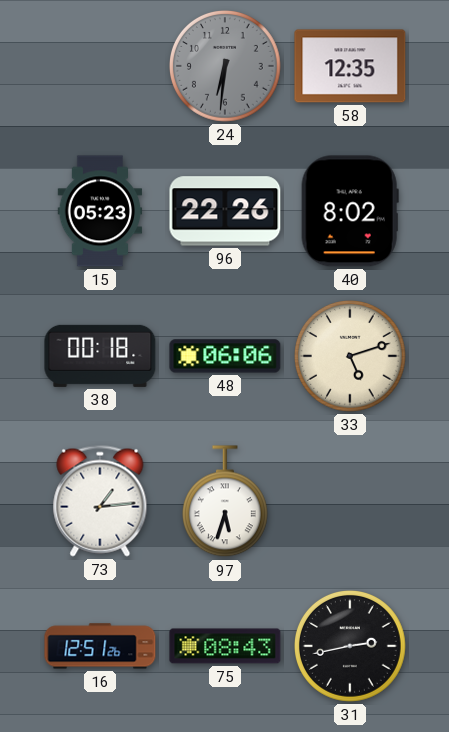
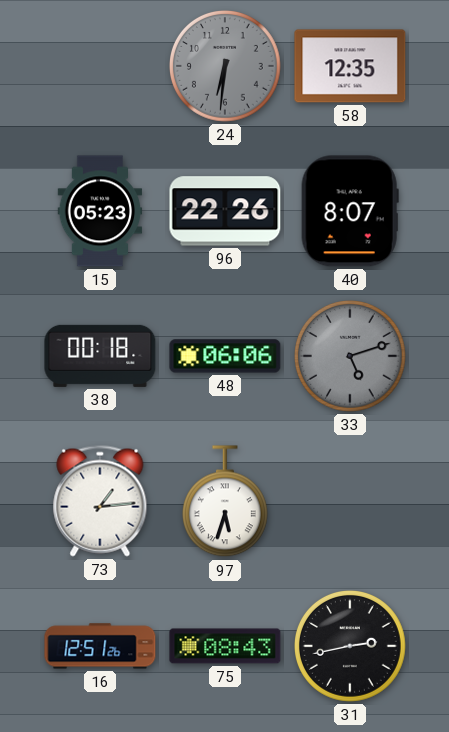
40: 8:02 -> 8:07
33 dial: cream -> grey
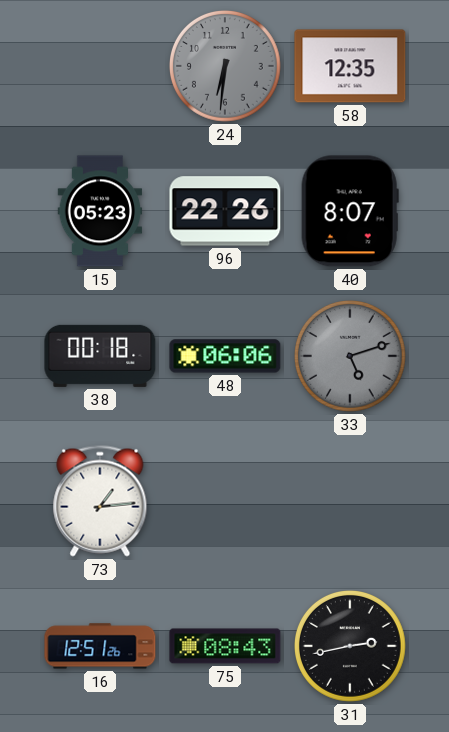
97: 5:33 -> none
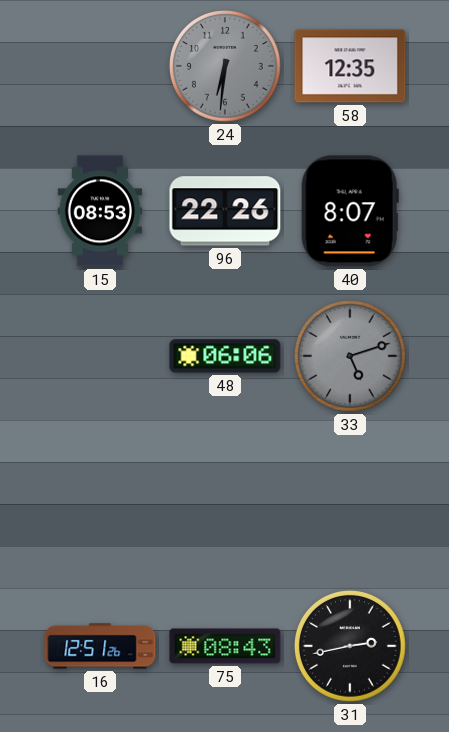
15: 05:23 -> 08:53
38: 00:18 -> none
73: 1:14 -> none
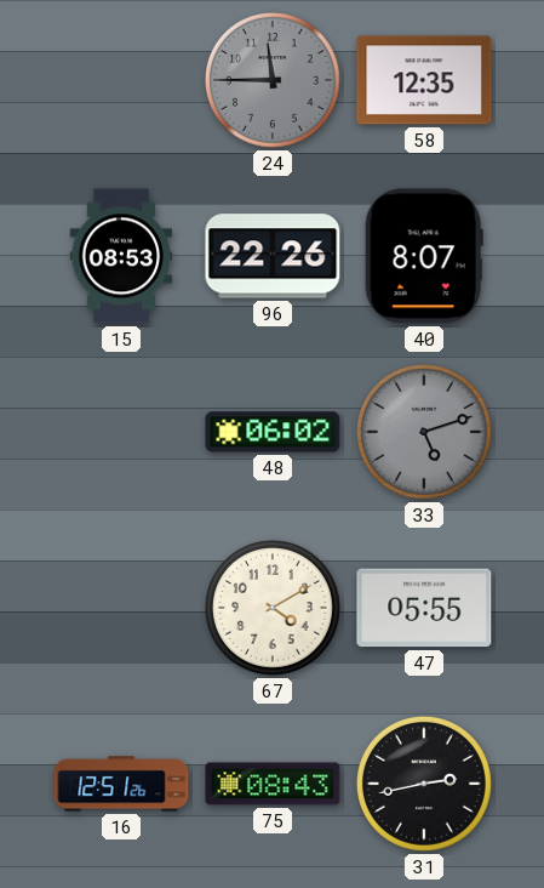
24: 6:31 -> 11:45
48: 06:06 -> 06:02
67: none -> 4:10
47: none -> 05:55
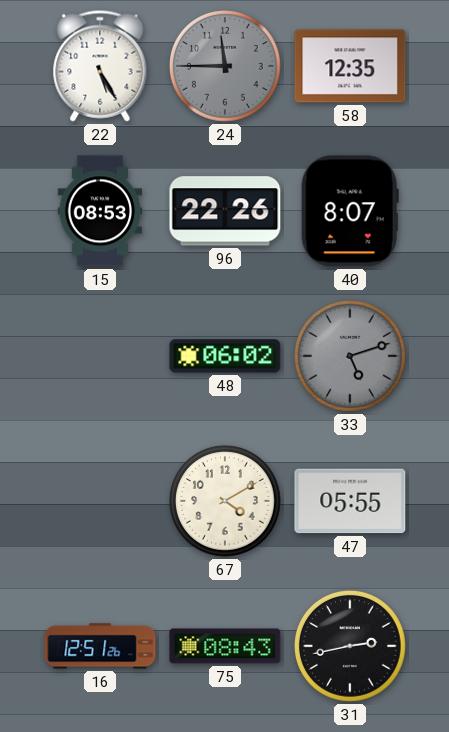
22: none -> 5:25
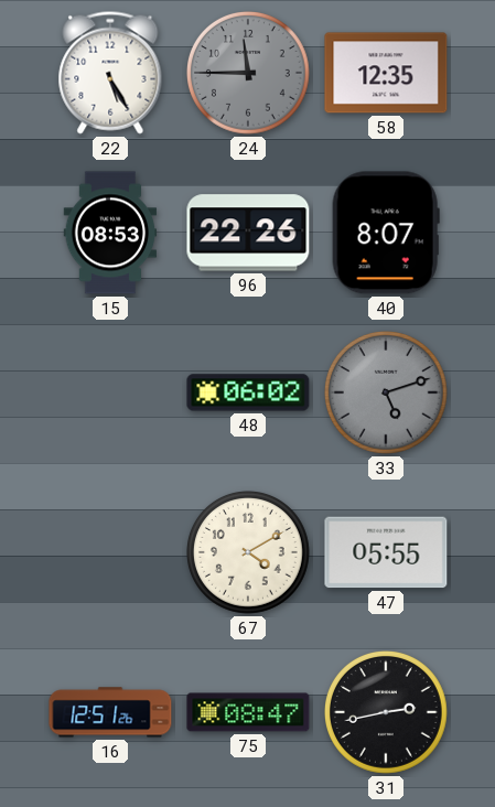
75: 08:43 -> 08:47
